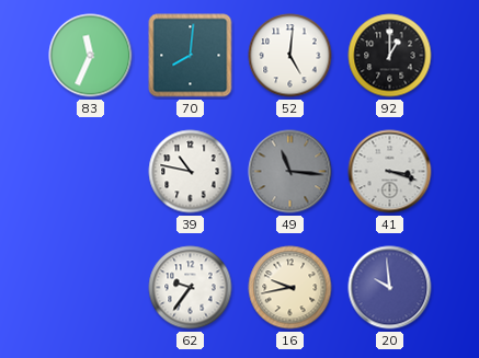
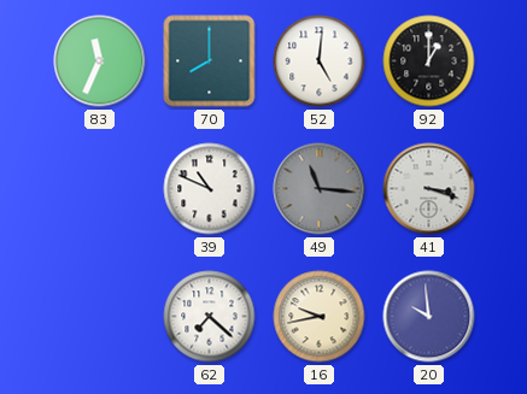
70: 8:01 -> 8:00
39: 10:47 -> 10:49
62: 9:36 -> 7:22
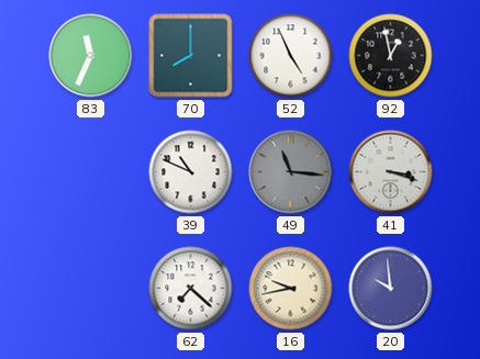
52: 5:01 -> 4:56
92: 1:00 -> 12:58
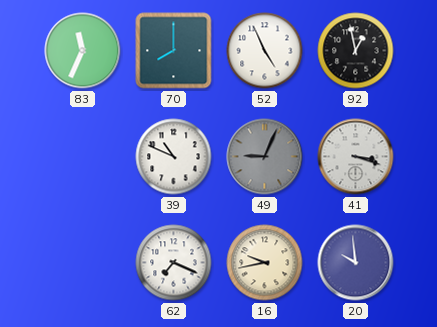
49: 11:16 -> 9:04
62: 7:22 -> 7:19
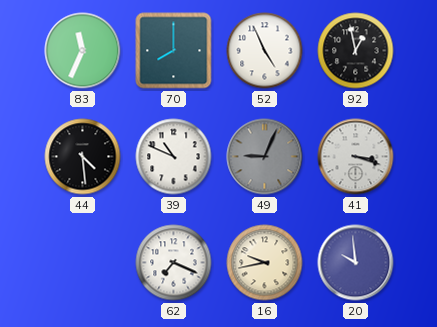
44: none -> 4:29
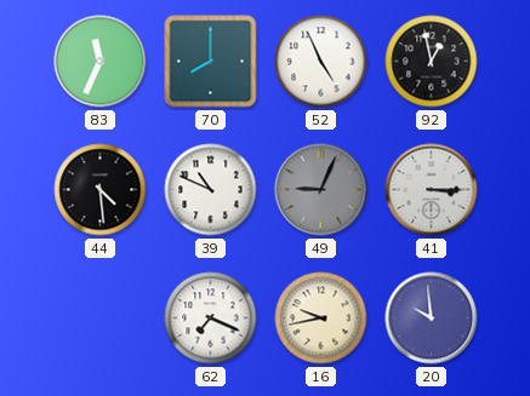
41: 3:18 -> 3:15
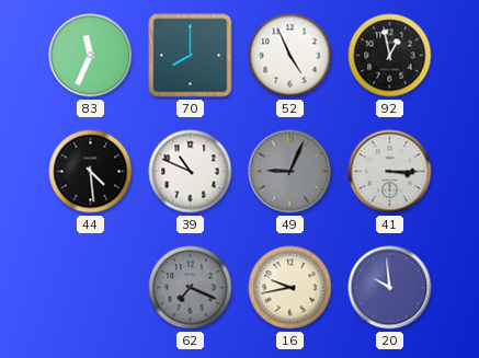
62 dial: white -> grey
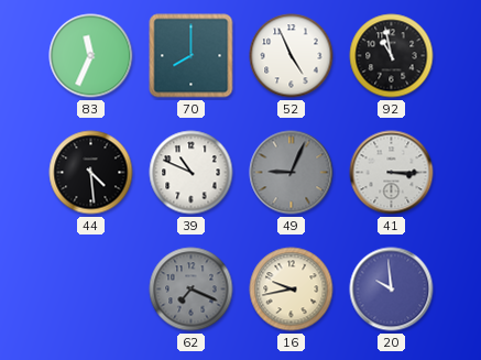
92: 12:58 -> 10:58
